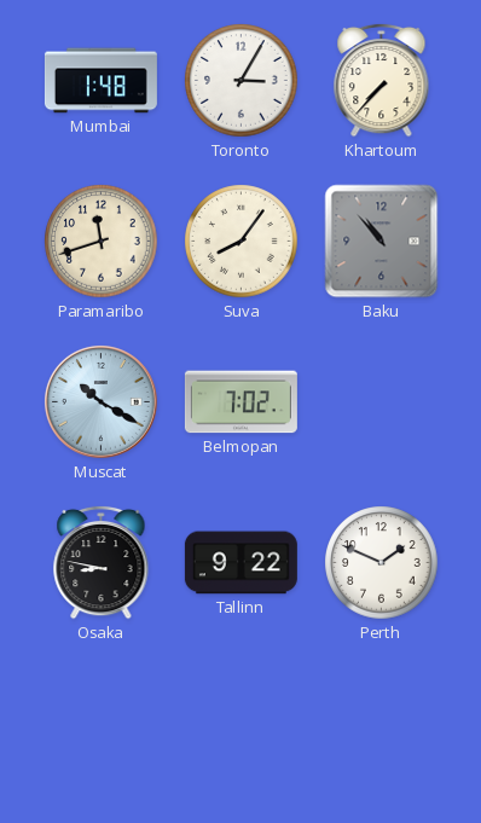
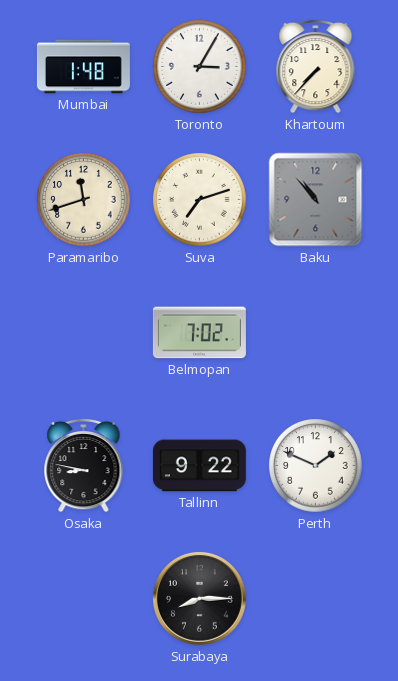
Suva: 8:06 -> 7:12
Muscat: 10:20 -> none
Surabaya: none -> 8:15
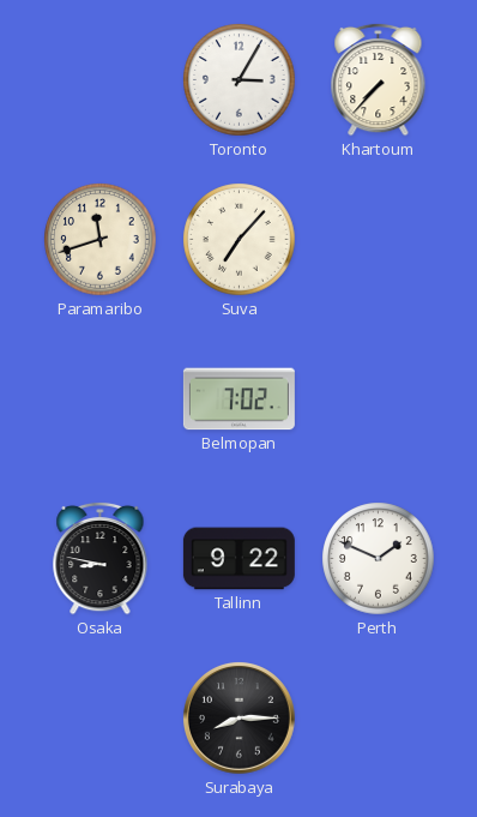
Mumbai: 1:48 -> none
Suva: 7:12 -> 7:07
Baku: 10:53 -> none
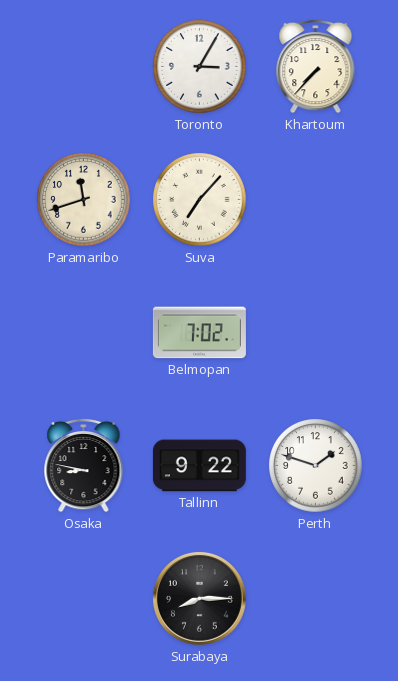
Perth: 1:49 -> 1:48
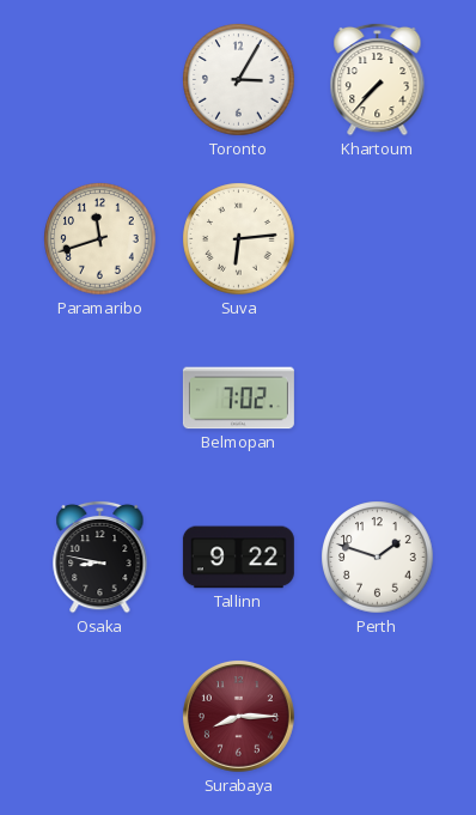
Suva: 7:07 -> 6:14
Surabaya dial: black -> burgundy
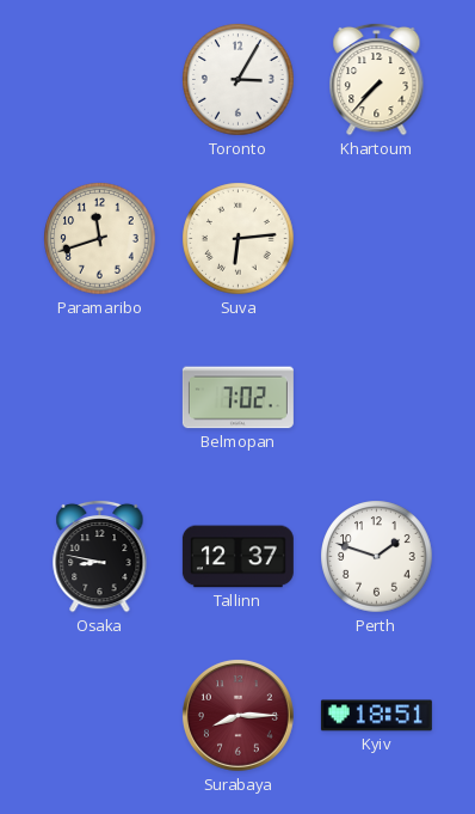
Tallinn: 9:22 -> 12:37
Kyiv: none -> 18:51
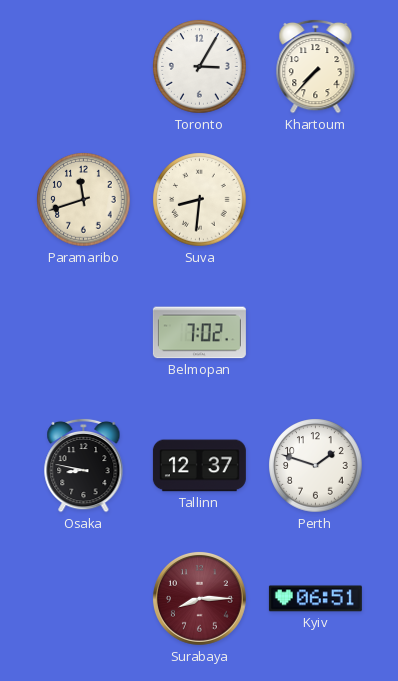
Suva: 6:14 -> 8:31
Kyiv: 18:51 -> 06:51
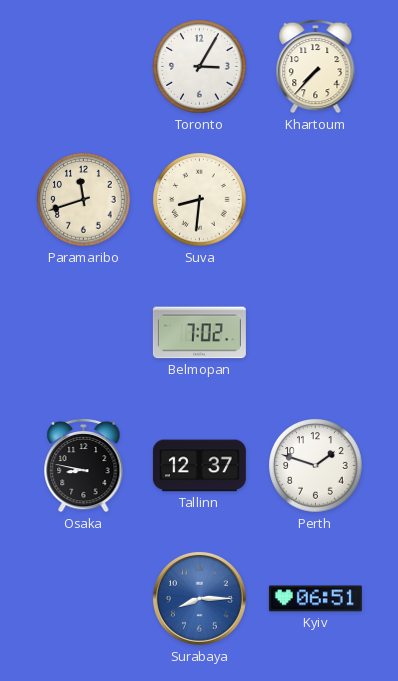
Surabaya dial: burgundy -> blue
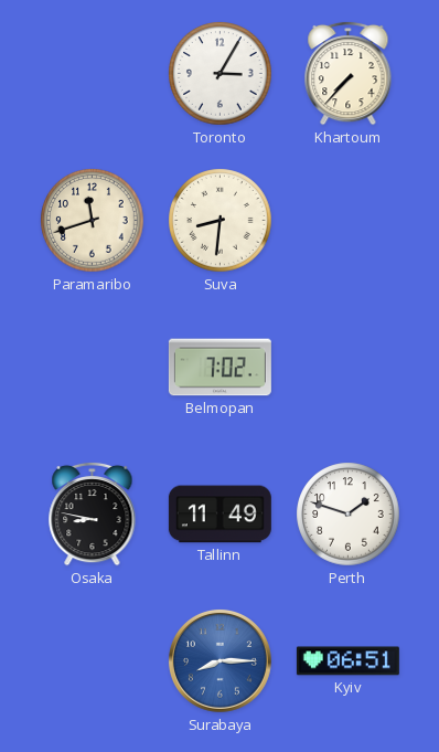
Tallinn: 12:37 -> 11:49
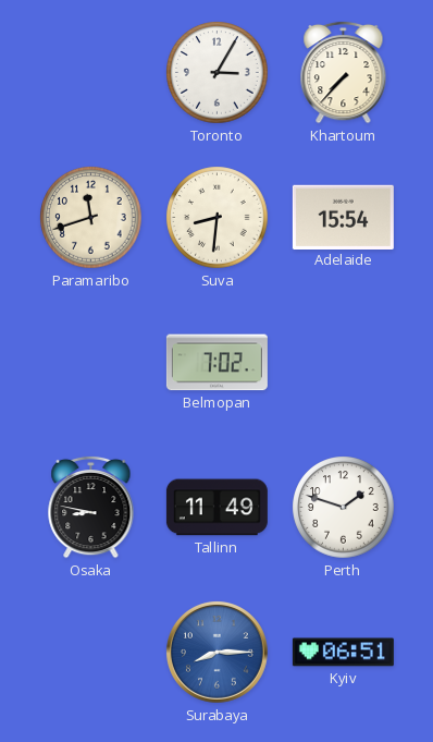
Adelaide: none -> 15:54
